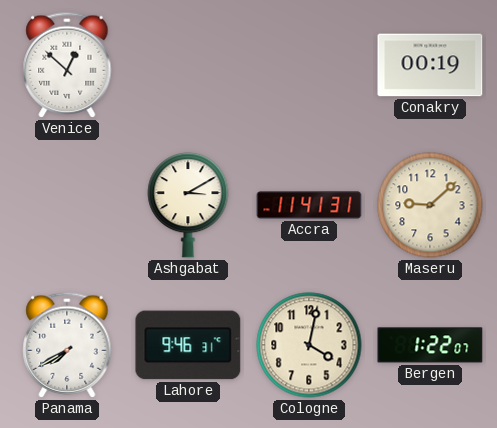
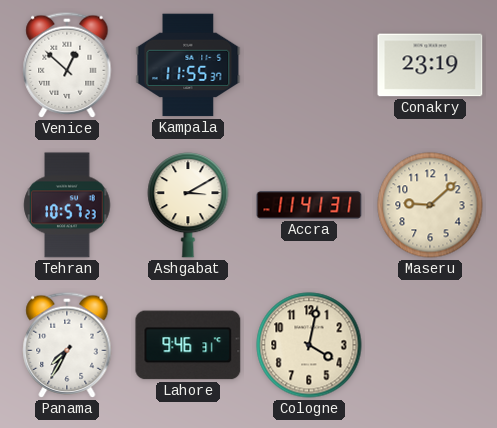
Kampala: none -> 11:55
Conakry: 00:19 -> 23:19
Tehran: none -> 10:57
Panama: 7:40 -> 7:35
Bergen: 1:22 -> none
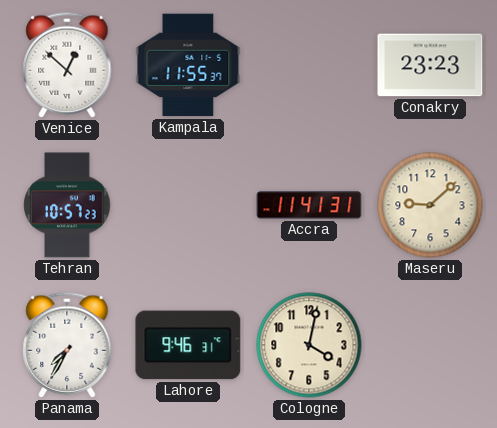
Conakry: 23:19 -> 23:23
Ashgabat: 3:10 -> none
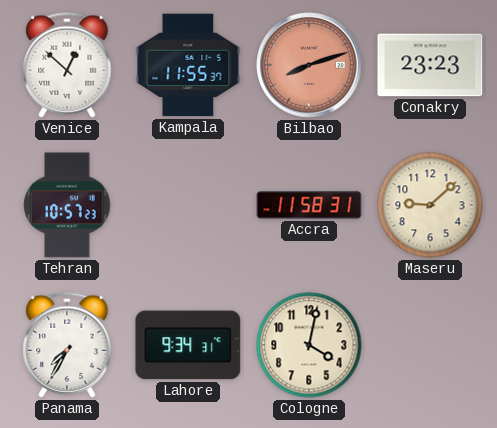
Bilbao: none -> 8:12
Accra: 11:41 -> 11:58
Lahore: 9:46 -> 9:34
